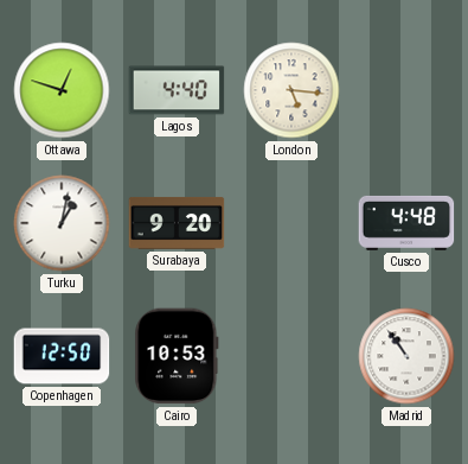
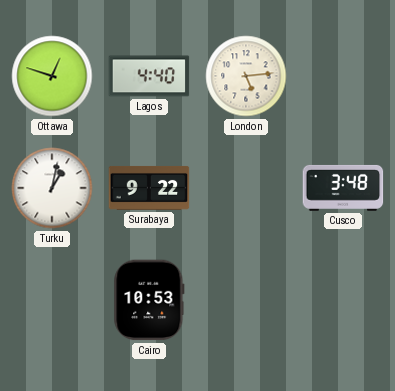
London: 5:16 -> 5:14
Surabaya: 9:20 -> 9:22
Cusco: 4:48 -> 3:48
Copenhagen: 12:50 -> none
Madrid: 10:54 -> none
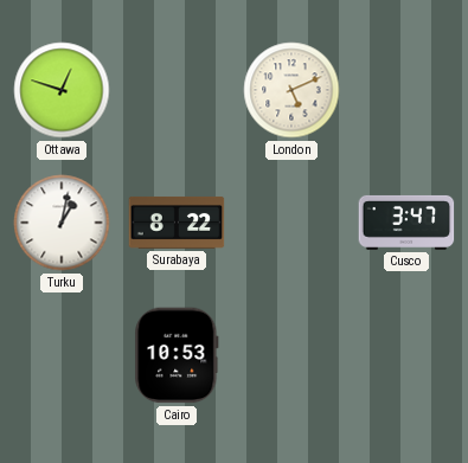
Lagos: 4:40 -> none
London: 5:14 -> 5:11
Surabaya: 9:22 -> 8:22
Cusco: 3:48 -> 3:47
